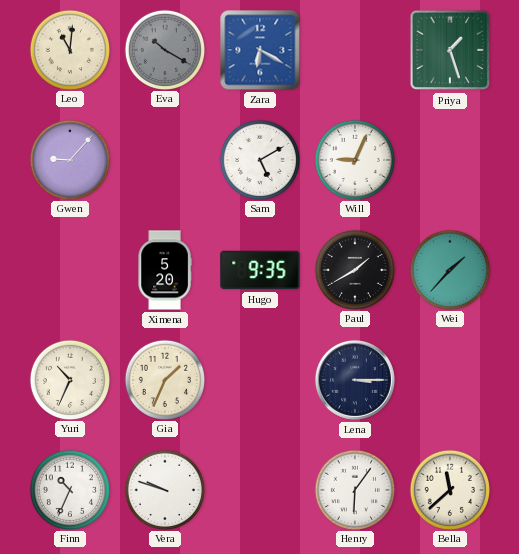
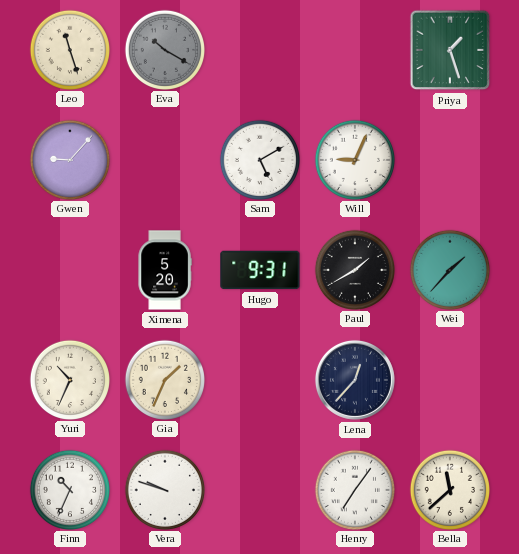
Leo: 11:01 -> 11:27
Zara: 6:20 -> none
Hugo: 9:35 -> 9:31
Lena: 3:15 -> 12:37
Henry: 6:06 -> 7:06
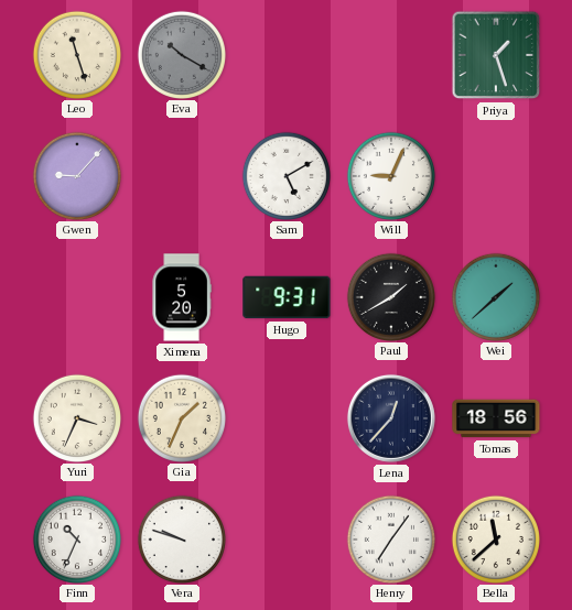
Wei: 1:37 -> 1:38
Yuri: 10:34 -> 3:34
Tomas: none -> 18:56
